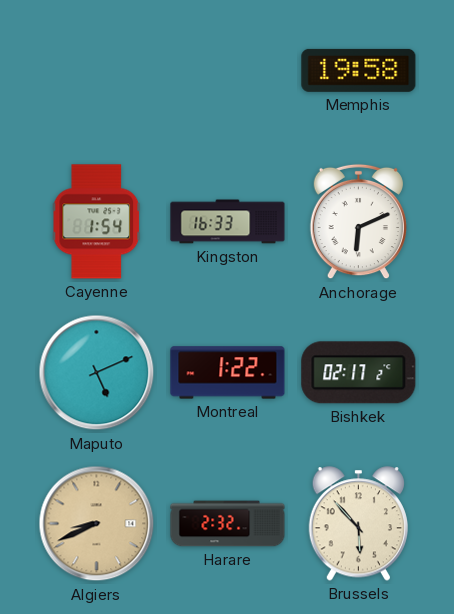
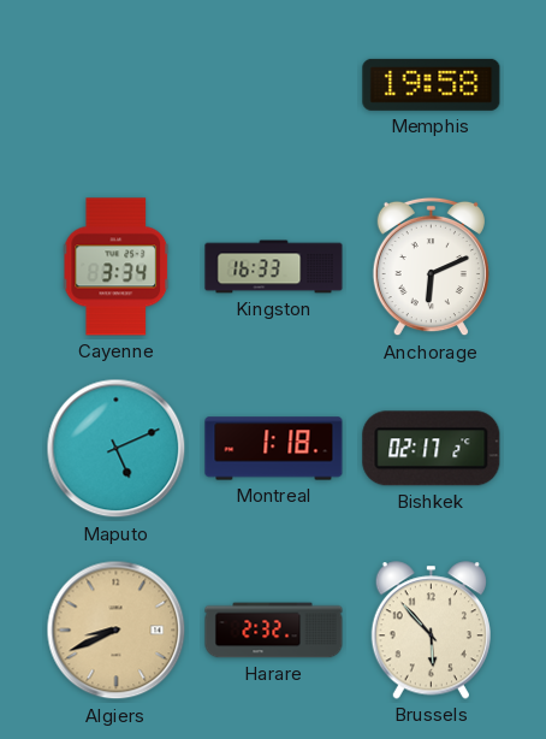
Cayenne: 1:54 -> 3:34
Montreal: 1:22 -> 1:18
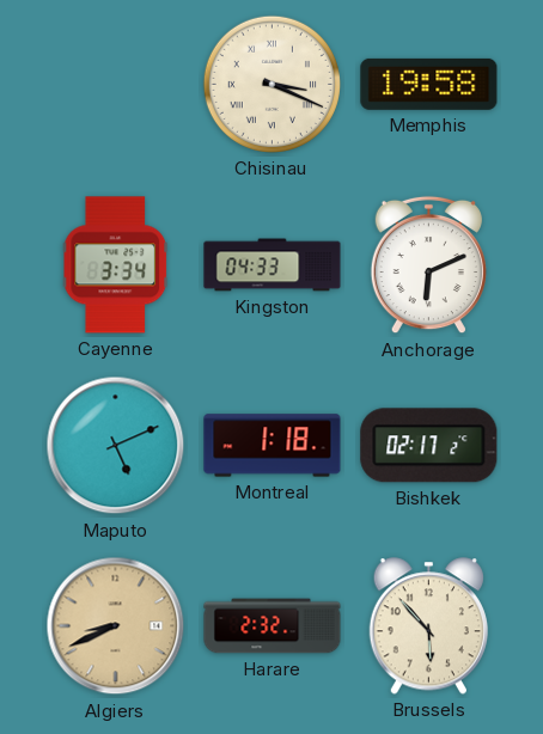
Chisinau: none -> 3:19
Kingston: 16:33 -> 04:33
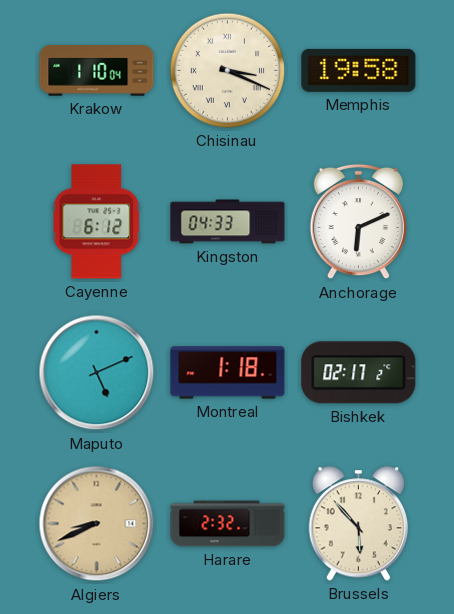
Krakow: none -> 1:10
Cayenne: 3:34 -> 6:12
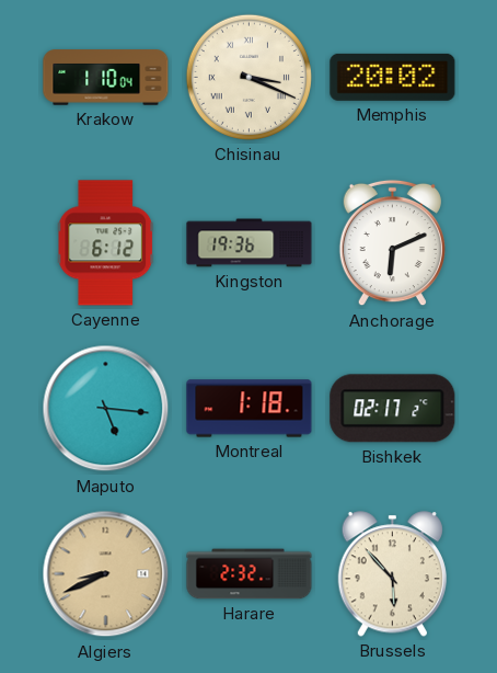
Memphis: 19:58 -> 20:02
Kingston: 04:33 -> 19:36
Maputo: 5:11 -> 5:16
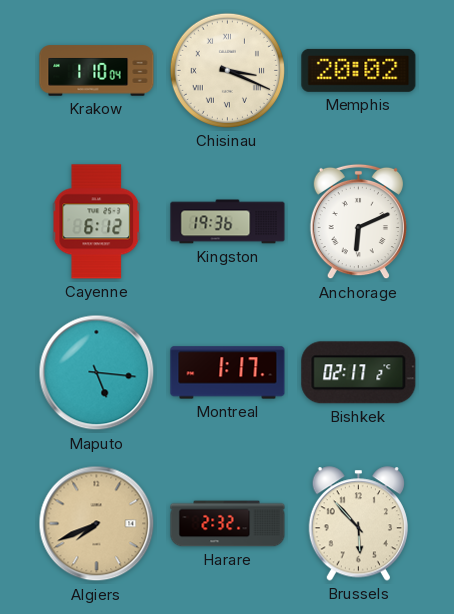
Montreal: 1:18 -> 1:17
Algiers: 8:41 -> 7:41
